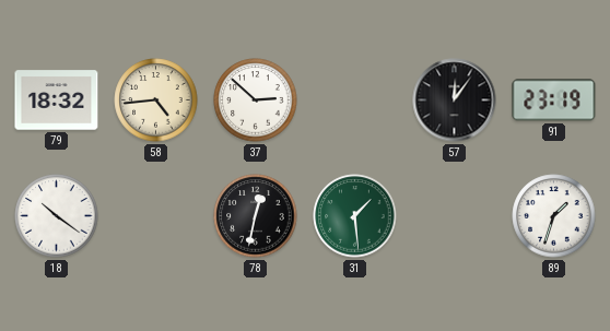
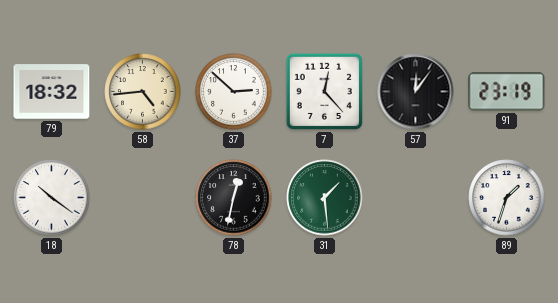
7: none -> 12:23
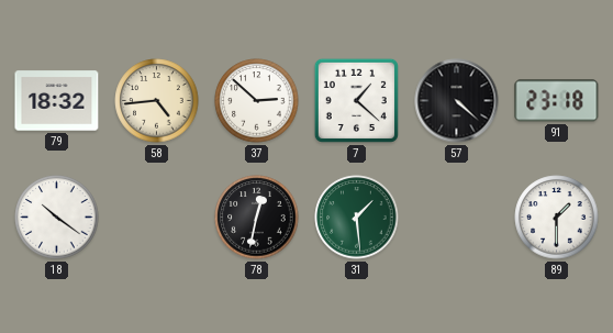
7: 12:23 -> 1:22
57: 12:06 -> 4:22
91: 23:19 -> 23:18
89: 1:33 -> 1:30
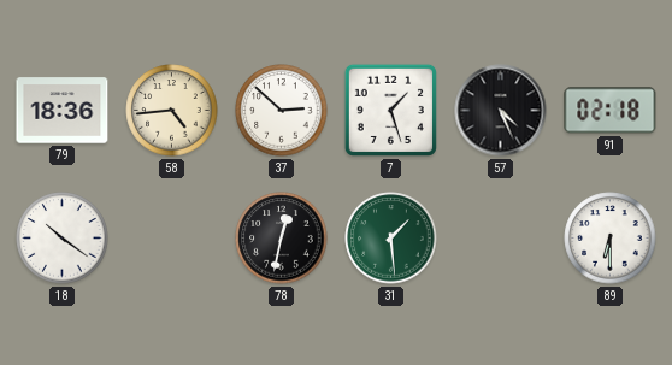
79: 18:32 -> 18:36
7: 1:22 -> 1:27
57: 4:22 -> 4:26
91: 23:18 -> 02:18
89: 1:30 -> 6:30
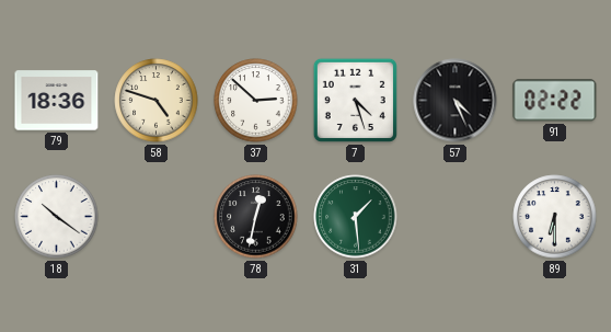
58: 4:44 -> 4:48
7: 1:27 -> 4:27
91: 02:18 -> 02:22
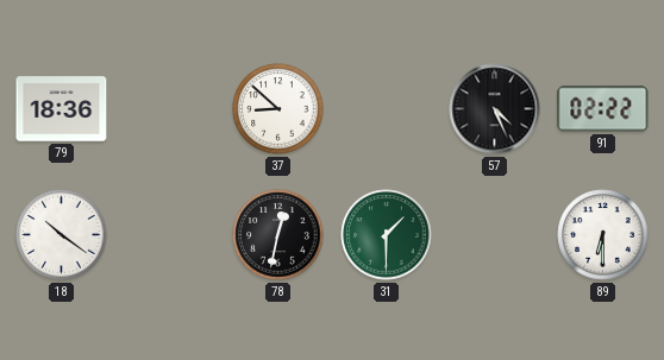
58: 4:48 -> none
37: 2:52 -> 8:52
7: 4:27 -> none
31: 1:29 -> 1:30
